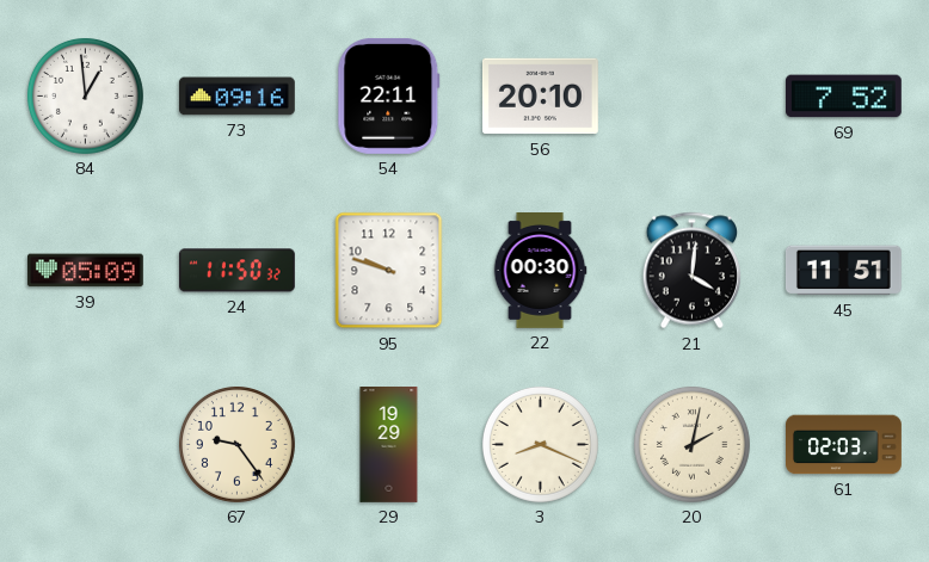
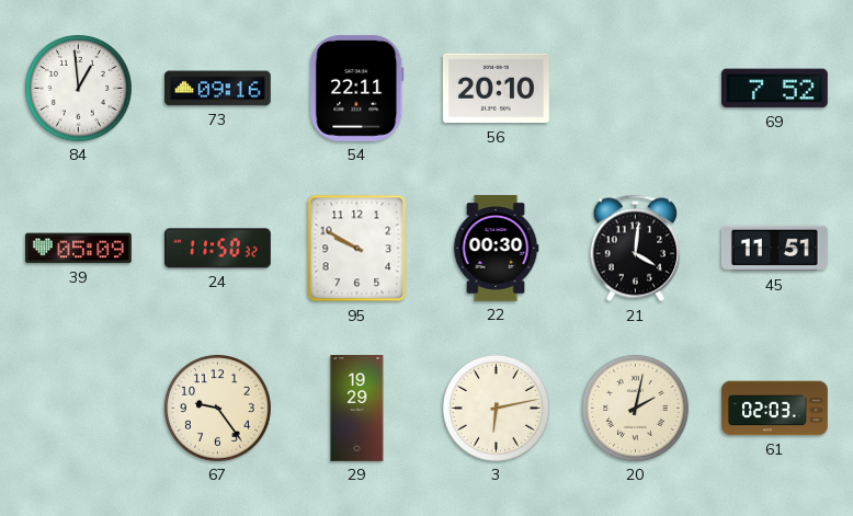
95: 9:48 -> 9:50
3: 8:19 -> 6:13
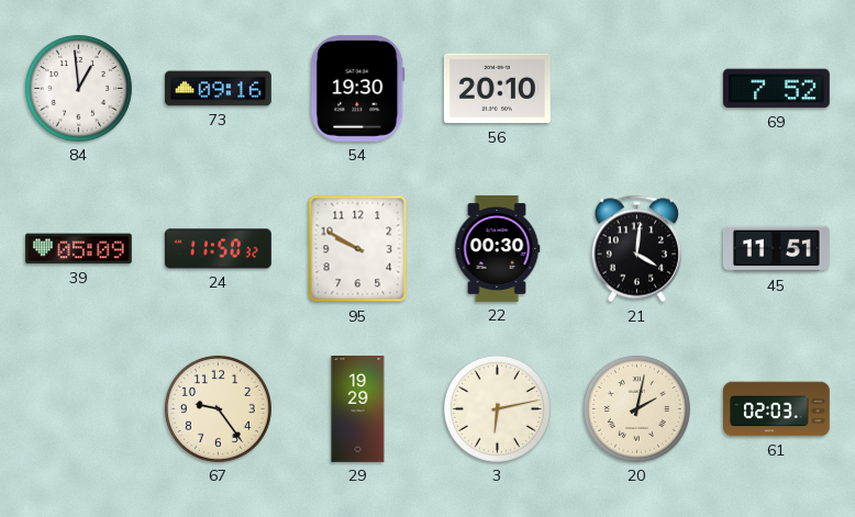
54: 22:11 -> 19:30
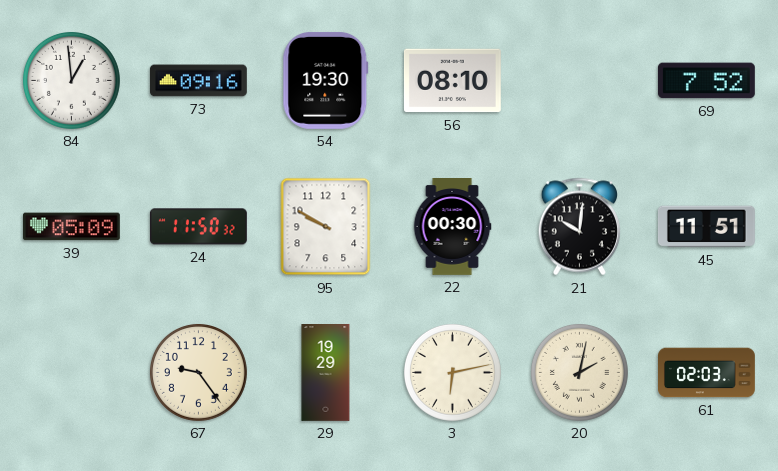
56: 20:10 -> 08:10
21: 4:01 -> 10:01
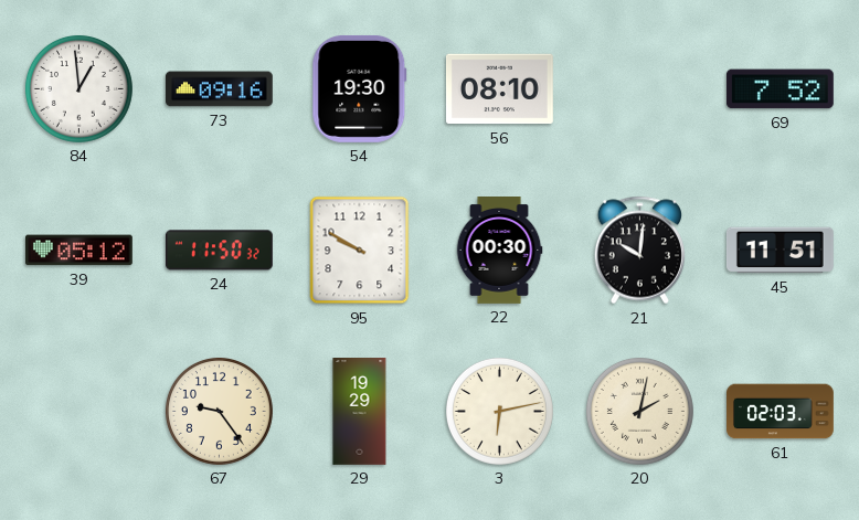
39: 05:09 -> 05:12
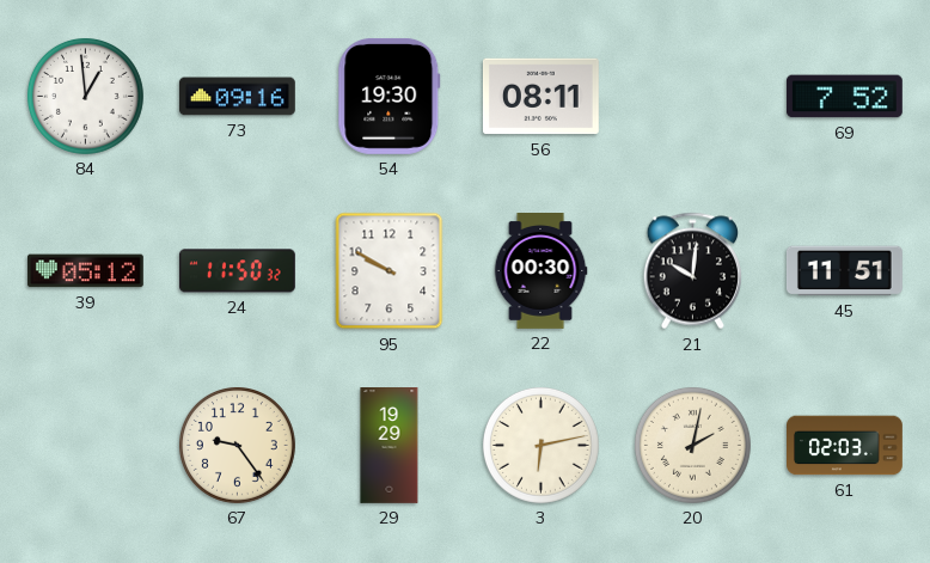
56: 08:10 -> 08:11
